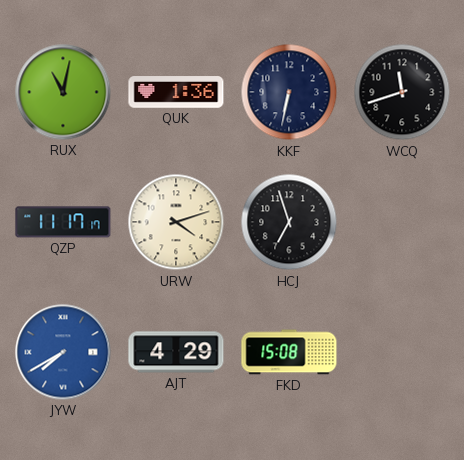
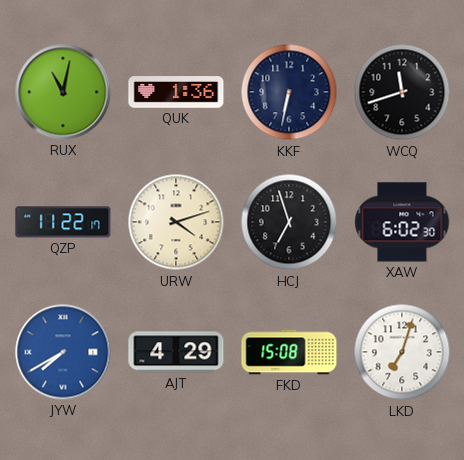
QZP: 11:17 -> 11:22
XAW: none -> 6:02
LKD: none -> 7:03
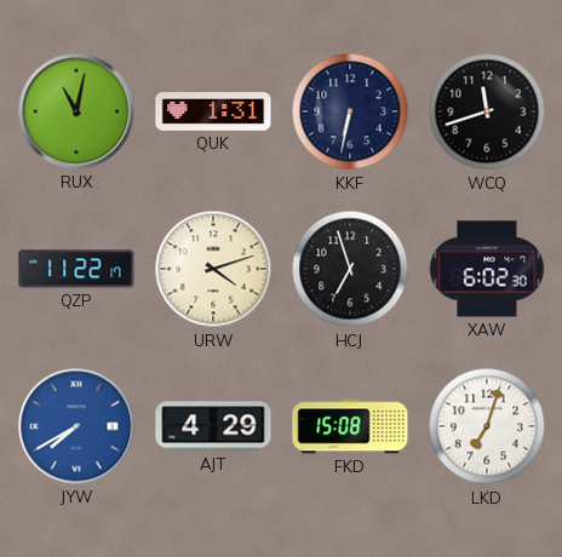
QUK: 1:36 -> 1:31
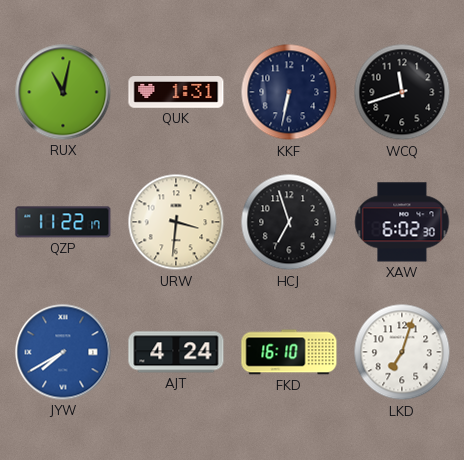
URW: 4:12 -> 3:31
AJT: 4:29 -> 4:24
FKD: 15:08 -> 16:10
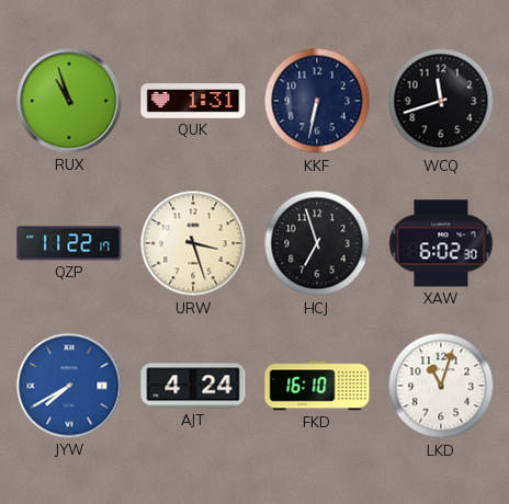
RUX: 11:02 -> 10:57
URW: 3:31 -> 3:27
LKD: 7:03 -> 11:03
